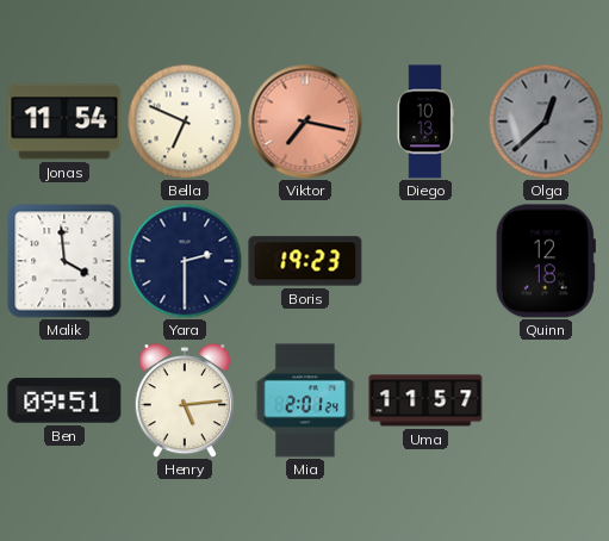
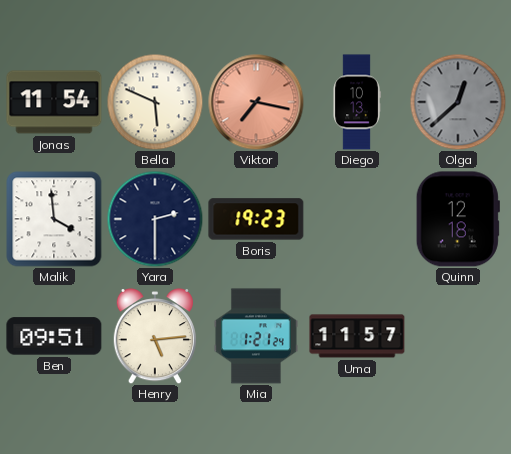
Bella: 6:49 -> 5:49
Mia: 2:01 -> 1:21
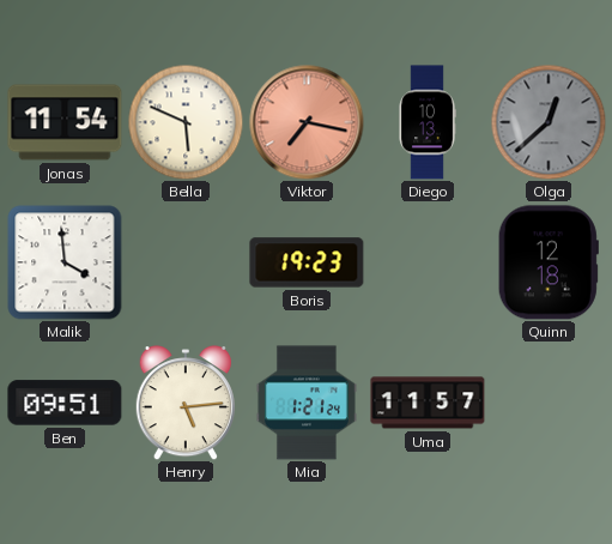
Yara: 2:30 -> none
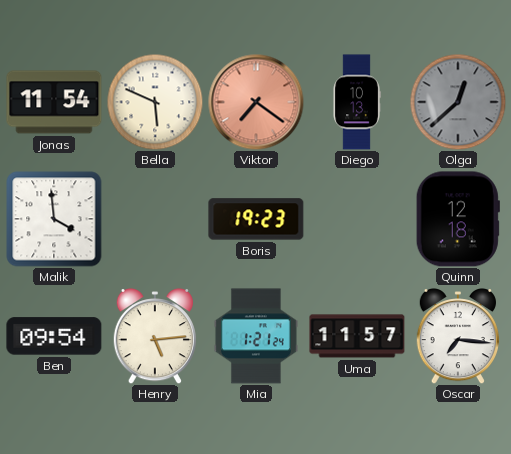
Viktor: 7:17 -> 7:21
Ben: 09:51 -> 09:54
Oscar: none -> 7:16
